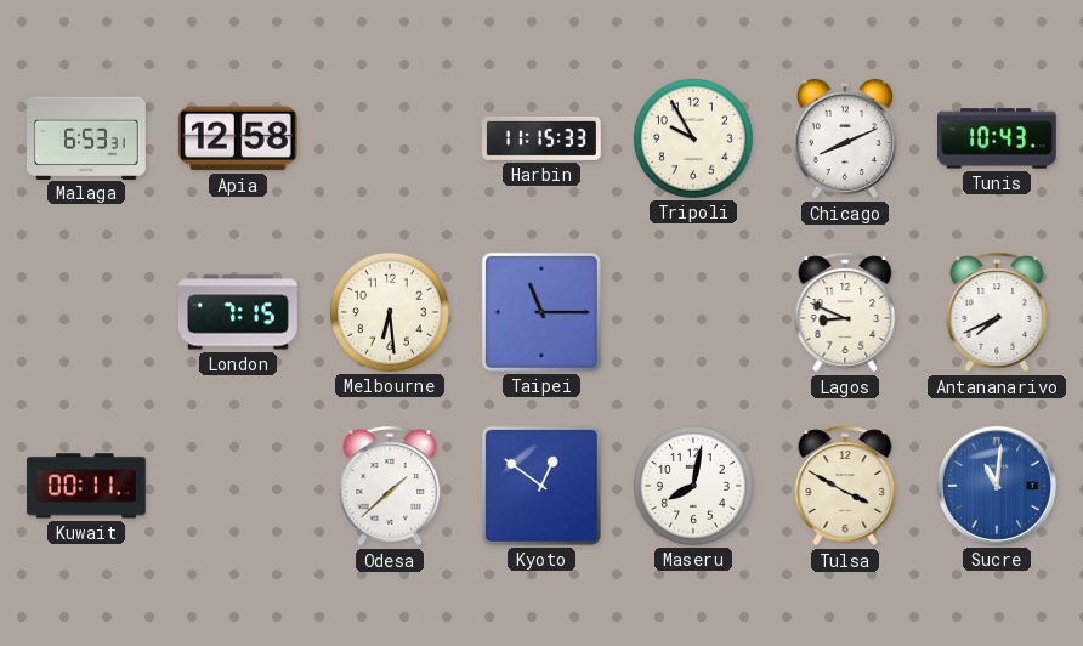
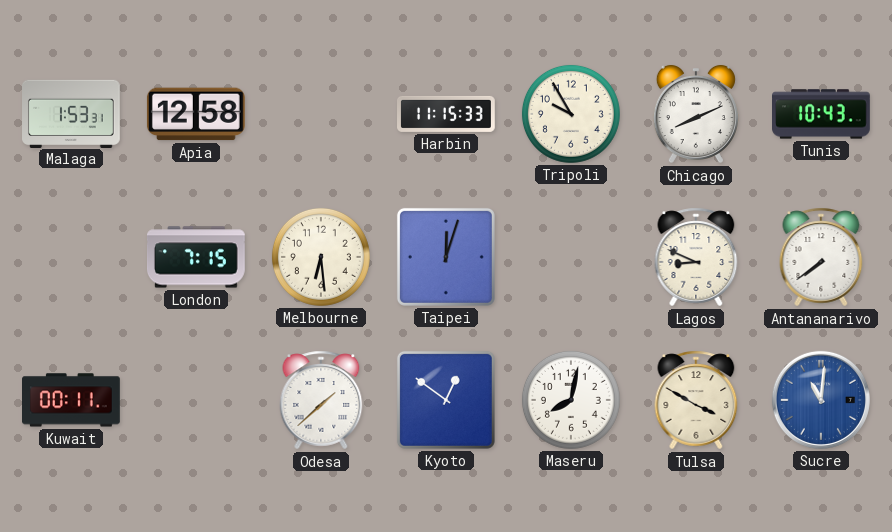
Malaga: 6:53 -> 1:53
Taipei: 11:15 -> 12:03
Antananarivo: 7:41 -> 7:39
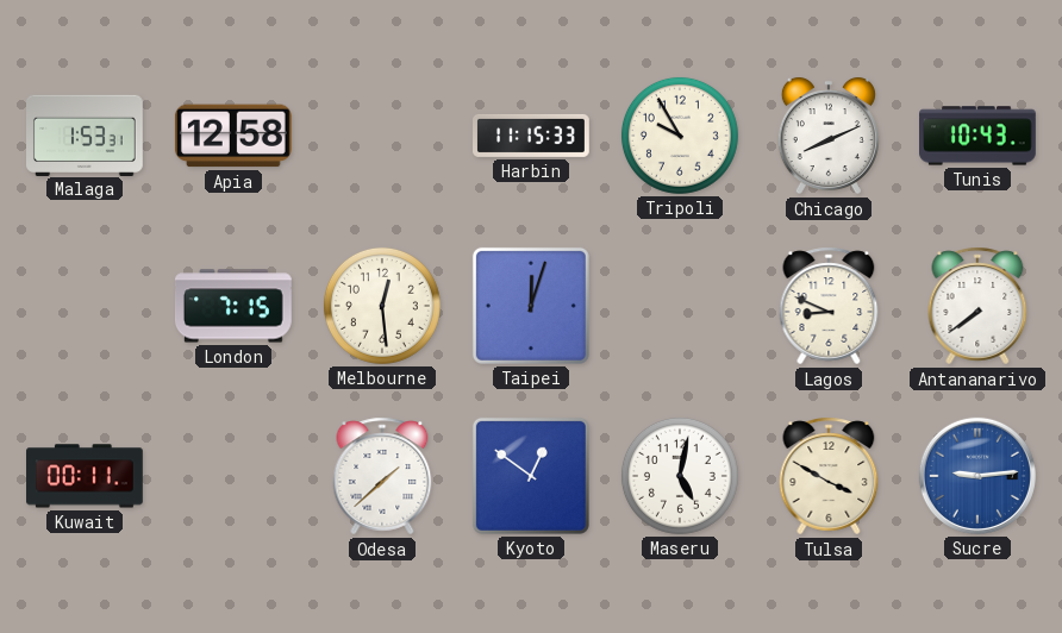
Melbourne: 6:29 -> 12:29
Maseru: 8:02 -> 5:02
Sucre: 11:01 -> 9:14
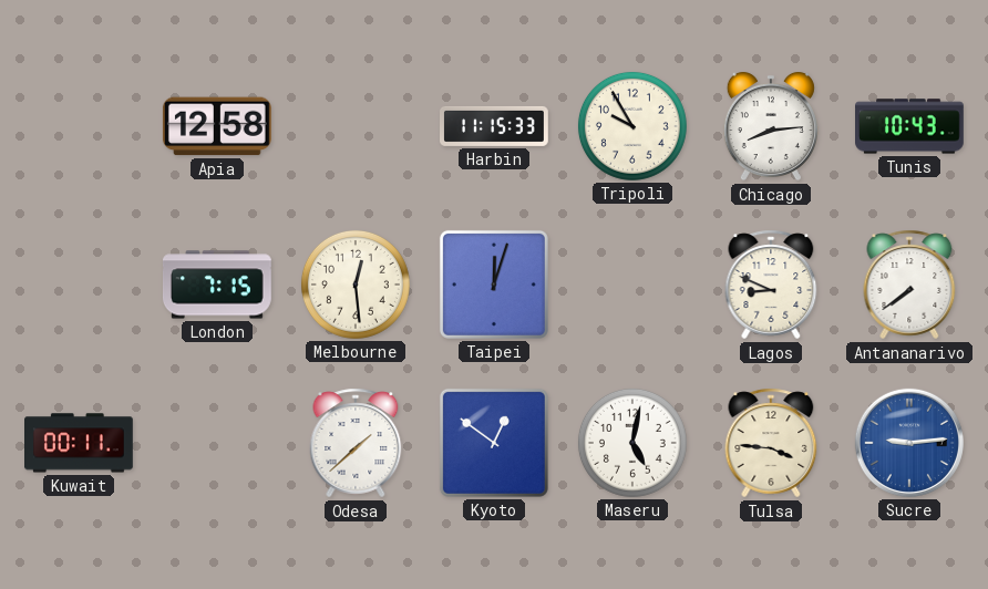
Malaga: 1:53 -> none
Chicago: 8:11 -> 8:14
Tulsa: 3:50 -> 3:46
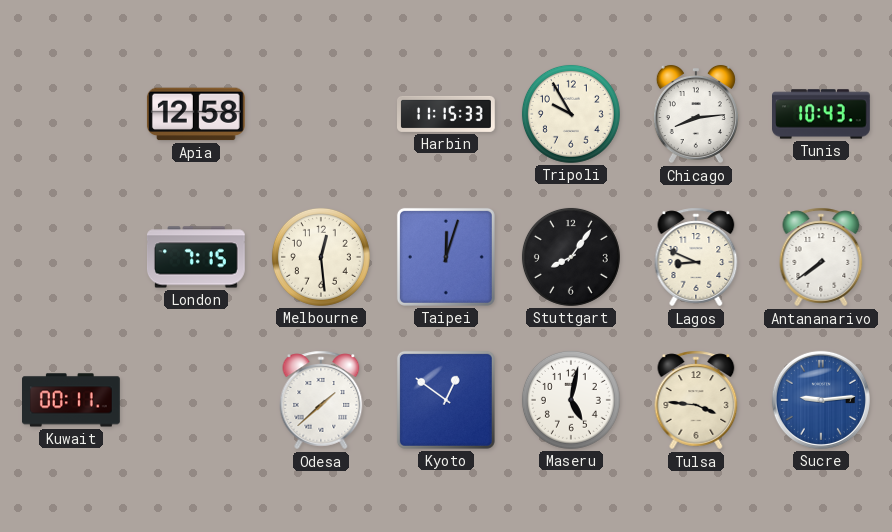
Stuttgart: none -> 8:06
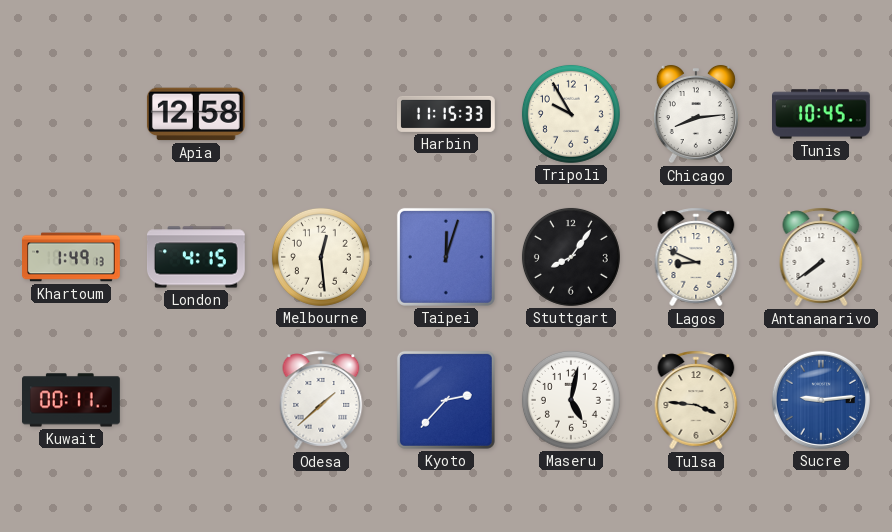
Tunis: 10:43 -> 10:45
Khartoum: none -> 1:49
London: 7:15 -> 4:15
Kyoto: 12:51 -> 2:37
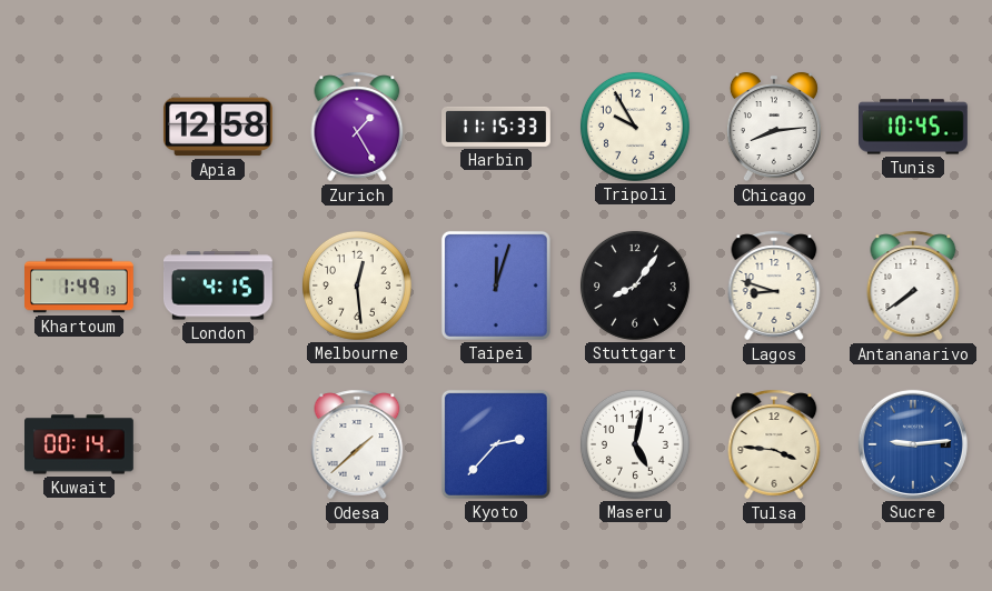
Zurich: none -> 1:25
Lagos: 8:49 -> 8:48
Kuwait: 00:11 -> 00:14
